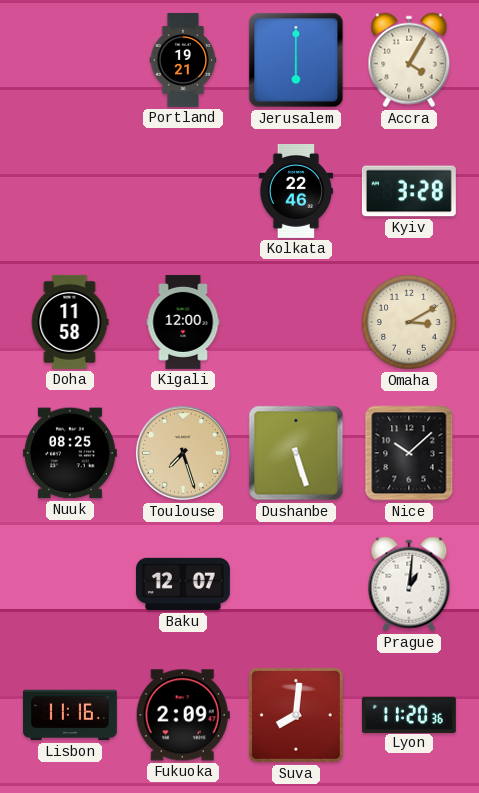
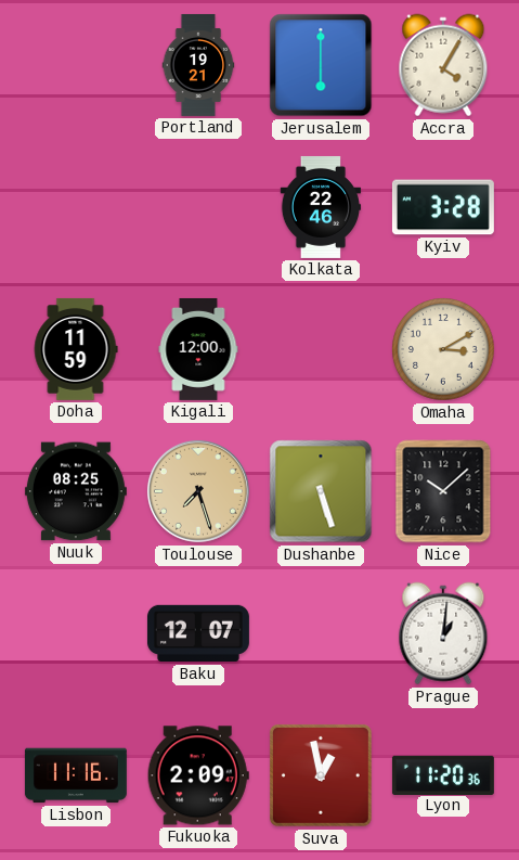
Doha: 11:58 -> 11:59
Suva: 8:01 -> 12:58
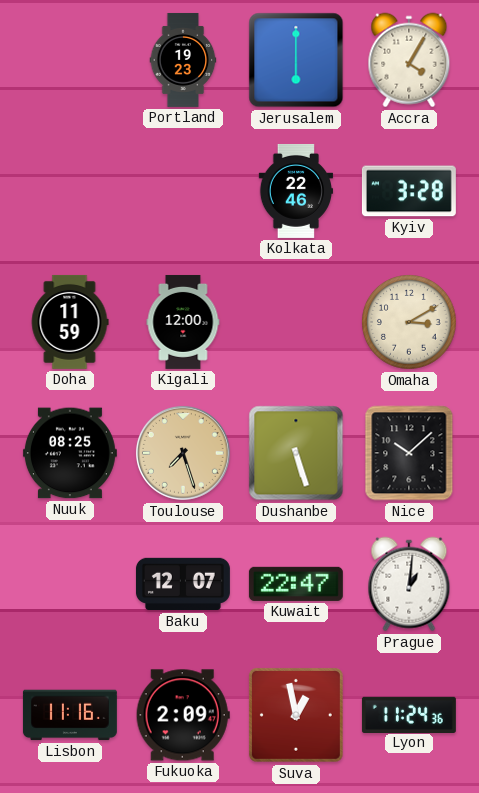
Portland: 19:21 -> 19:23
Kuwait: none -> 22:47
Lyon: 11:20 -> 11:24
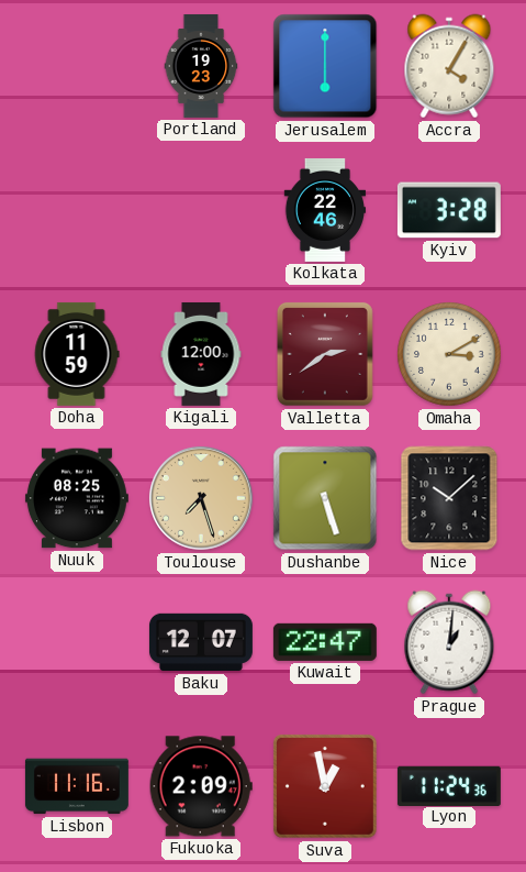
Valletta: none -> 2:39
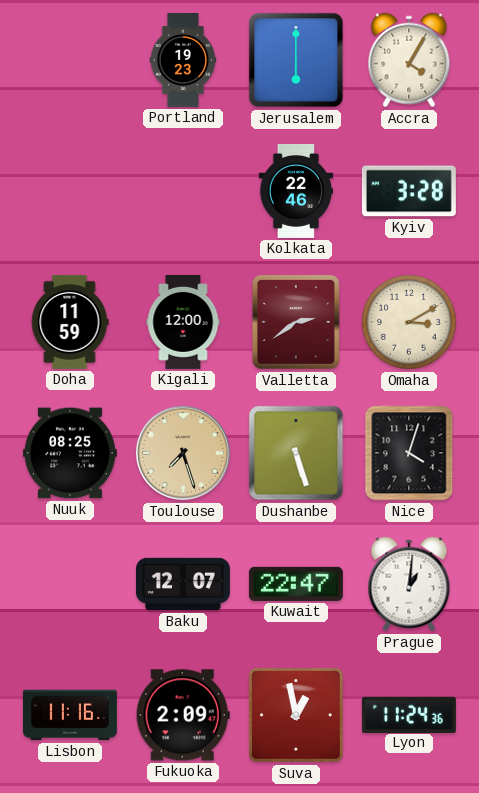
Nice: 10:08 -> 4:03
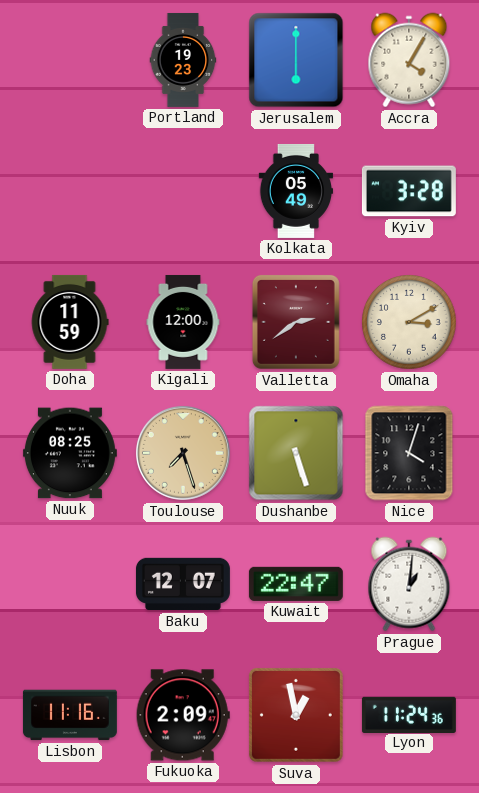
Kolkata: 22:46 -> 05:49
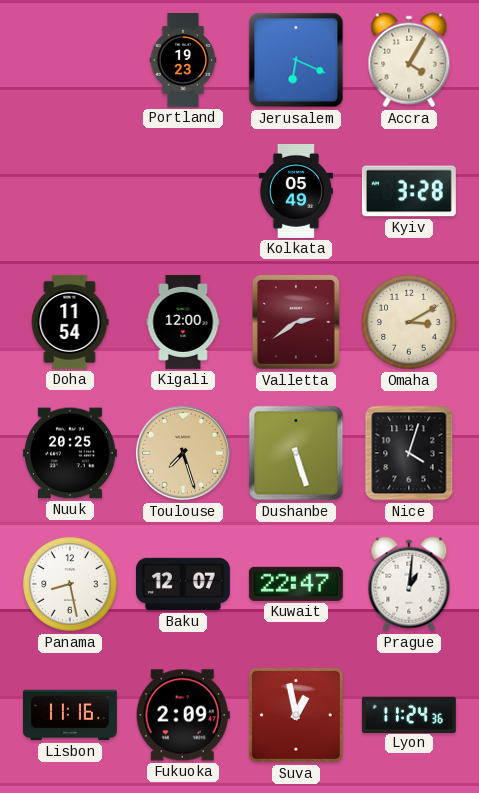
Jerusalem: 6:00 -> 6:19
Doha: 11:59 -> 11:54
Nuuk: 08:25 -> 20:25
Panama: none -> 8:28
